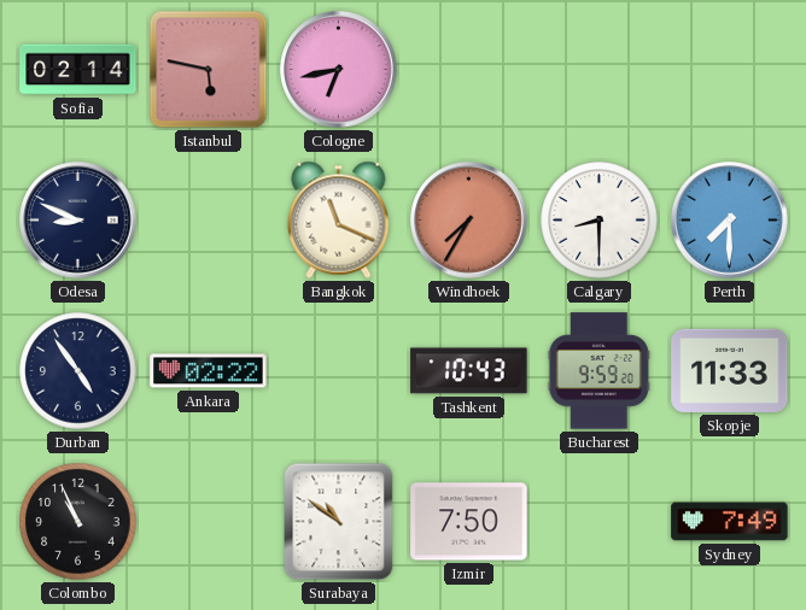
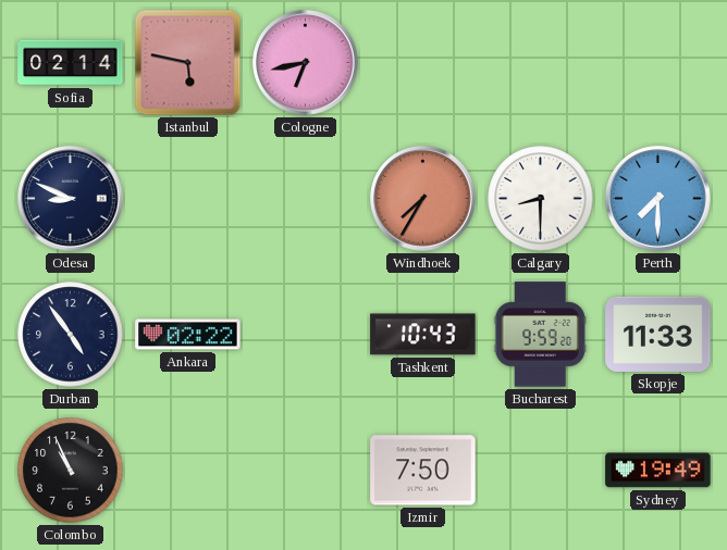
Bangkok: 11:19 -> none
Surabaya: 10:51 -> none
Sydney: 7:49 -> 19:49
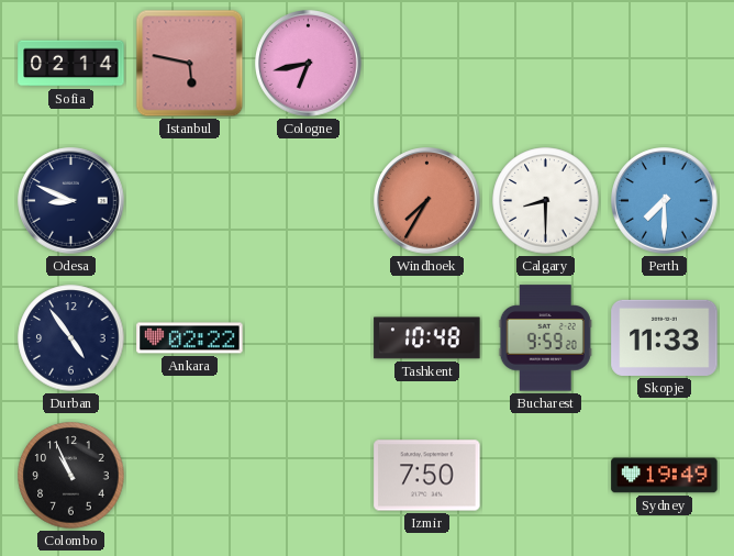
Tashkent: 10:43 -> 10:48
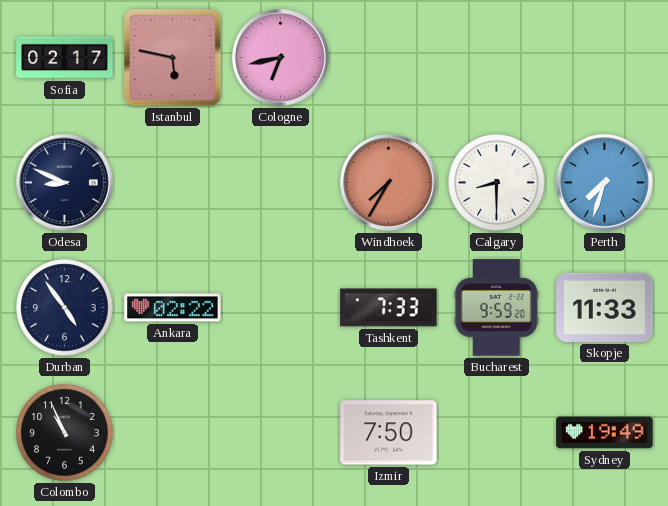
Sofia: 02:14 -> 02:17
Perth: 7:30 -> 7:33
Tashkent: 10:48 -> 7:33
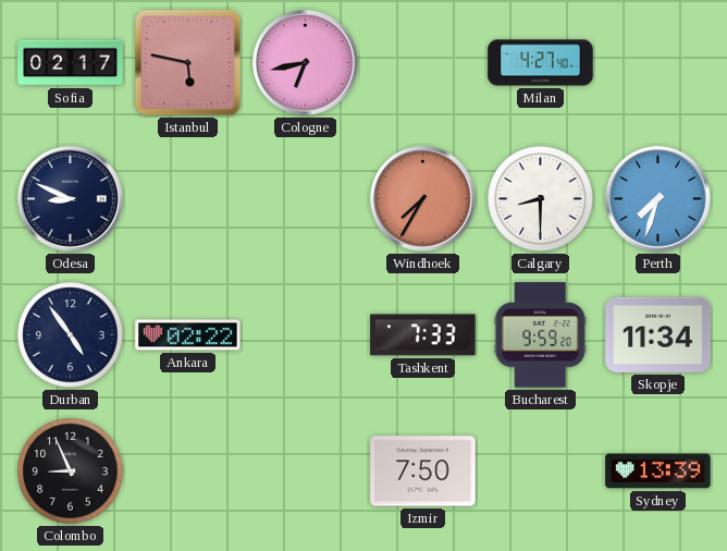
Milan: none -> 4:27
Skopje: 11:33 -> 11:34
Colombo: 10:56 -> 8:56
Sydney: 19:49 -> 13:39
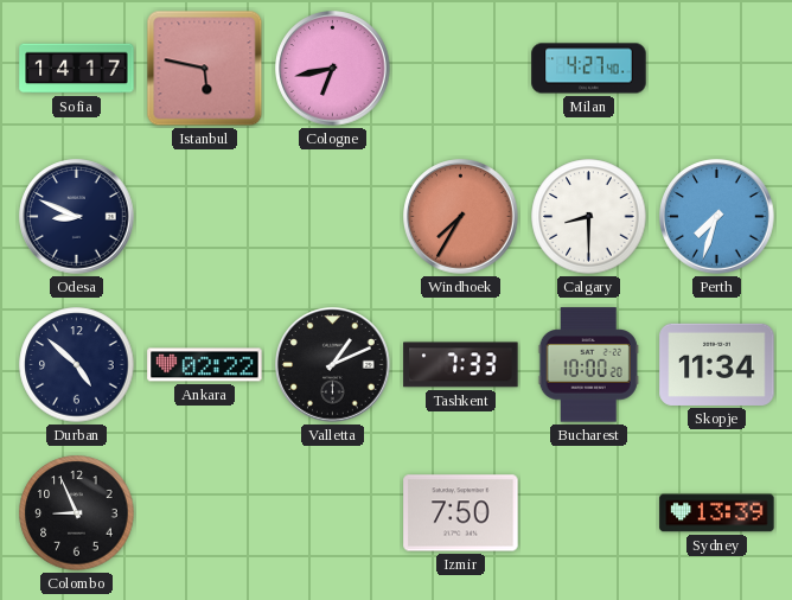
Sofia: 02:17 -> 14:17
Durban: 4:54 -> 4:52
Valletta: none -> 1:11
Bucharest: 9:59 -> 10:00
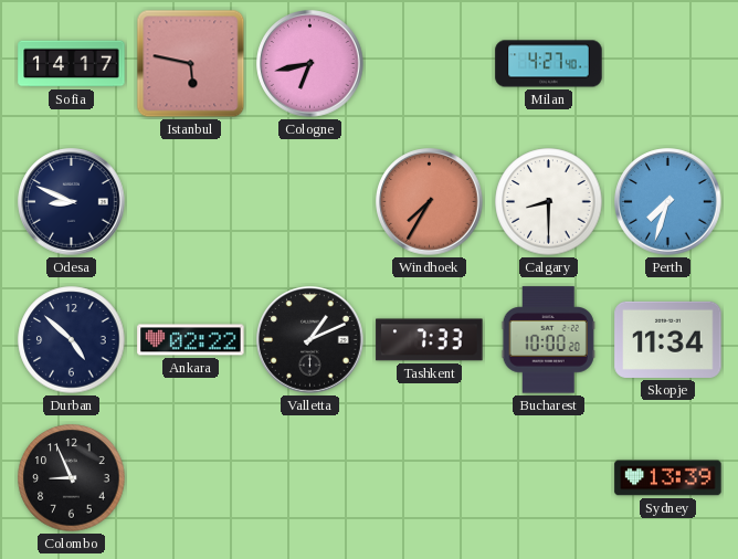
Izmir: 7:50 -> none
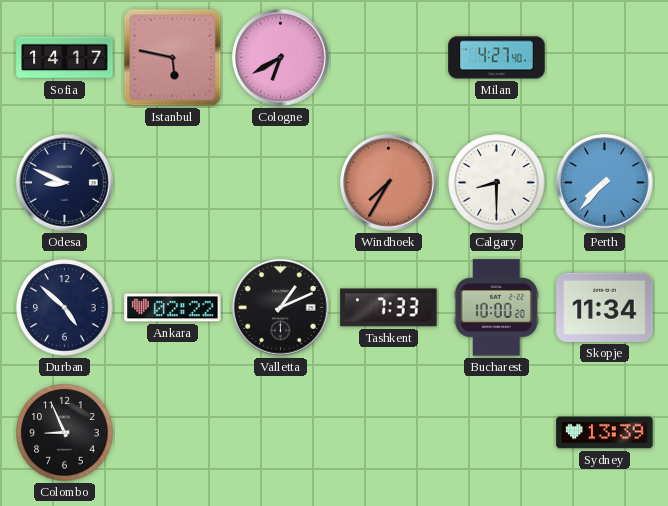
Cologne: 6:43 -> 6:40
Perth: 7:33 -> 7:37
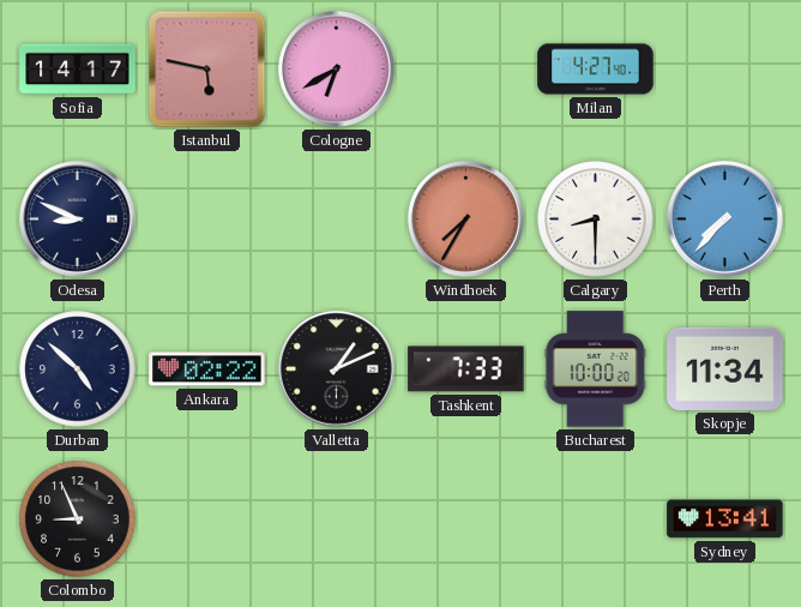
Sydney: 13:39 -> 13:41
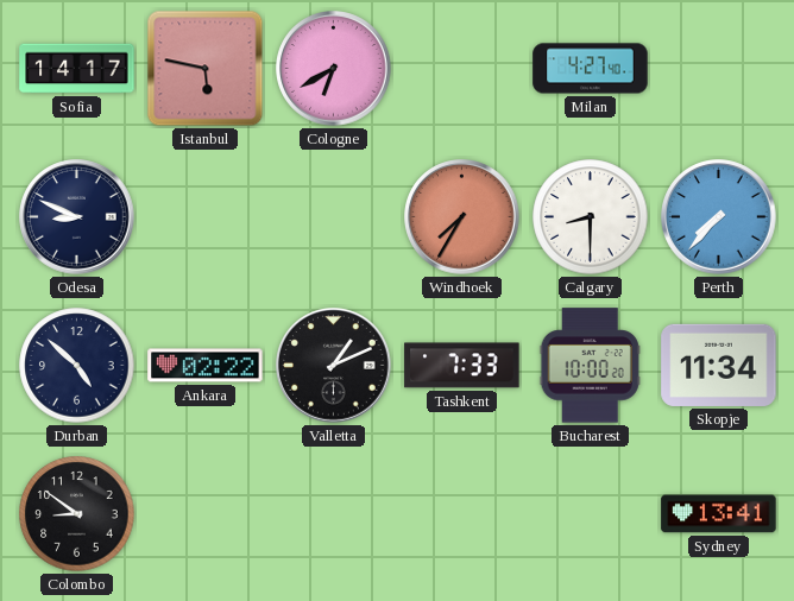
Colombo: 8:56 -> 8:51
